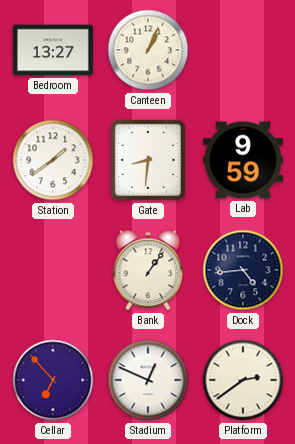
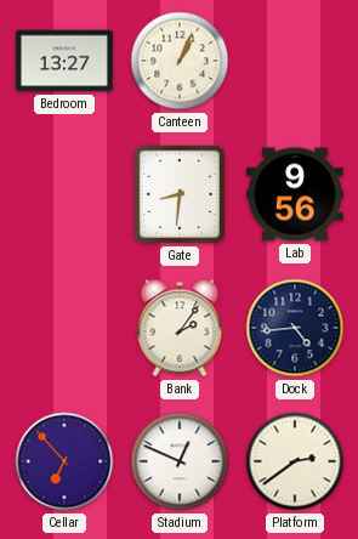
Station: 1:39 -> none
Lab: 9:59 -> 9:56
Bank: 1:06 -> 2:06
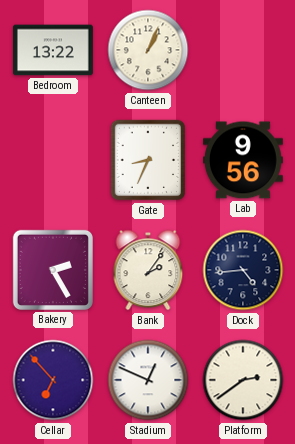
Bedroom: 13:27 -> 13:22
Gate: 8:31 -> 8:34
Bakery: none -> 2:25
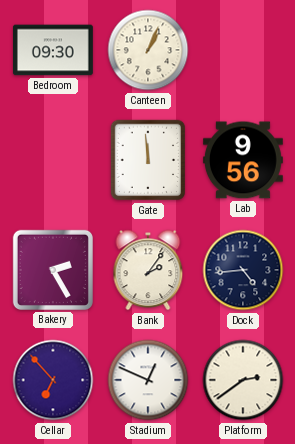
Bedroom: 13:22 -> 09:30
Gate: 8:34 -> 11:59
